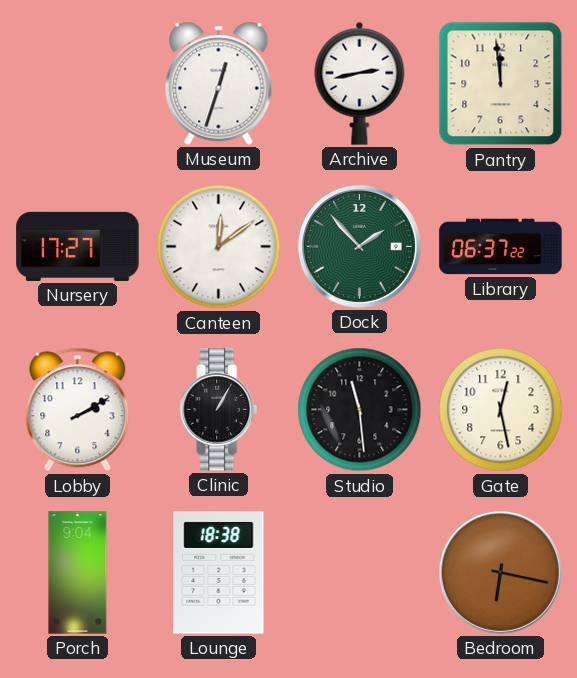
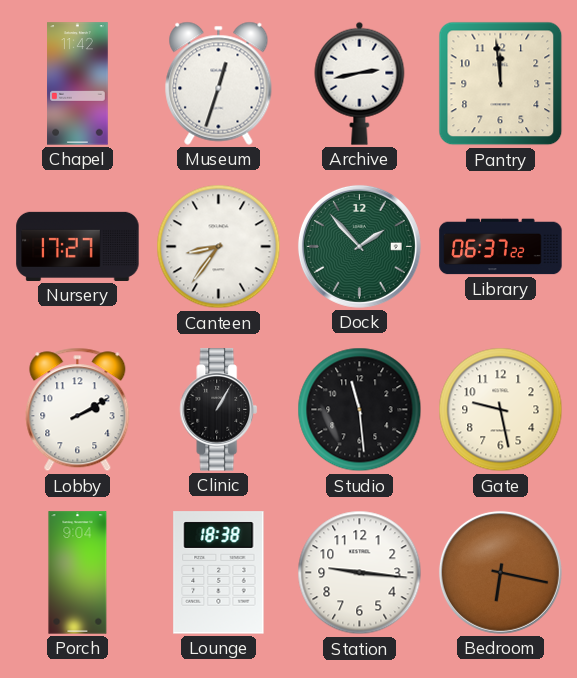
Chapel: none -> 11:42
Canteen: 12:09 -> 8:36
Gate: 12:28 -> 9:28
Station: none -> 9:16
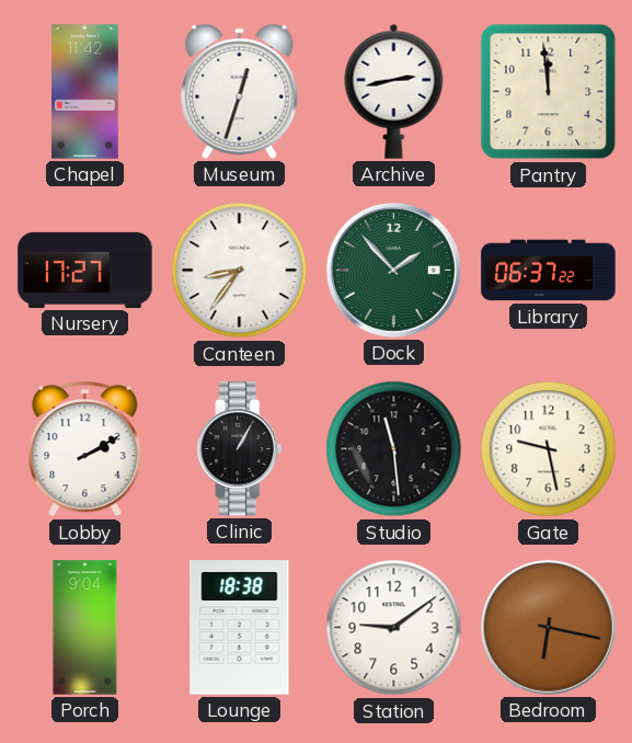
Station: 9:16 -> 9:09
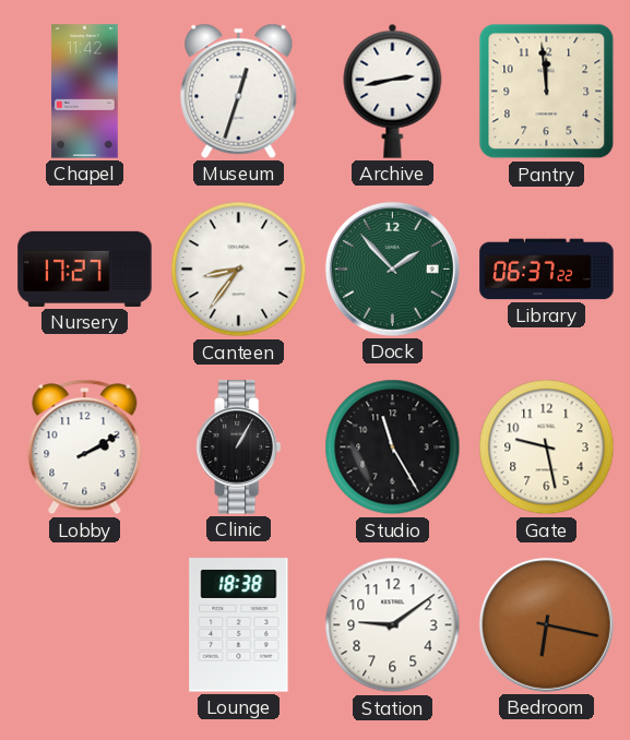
Studio: 11:29 -> 11:25
Porch: 9:04 -> none
